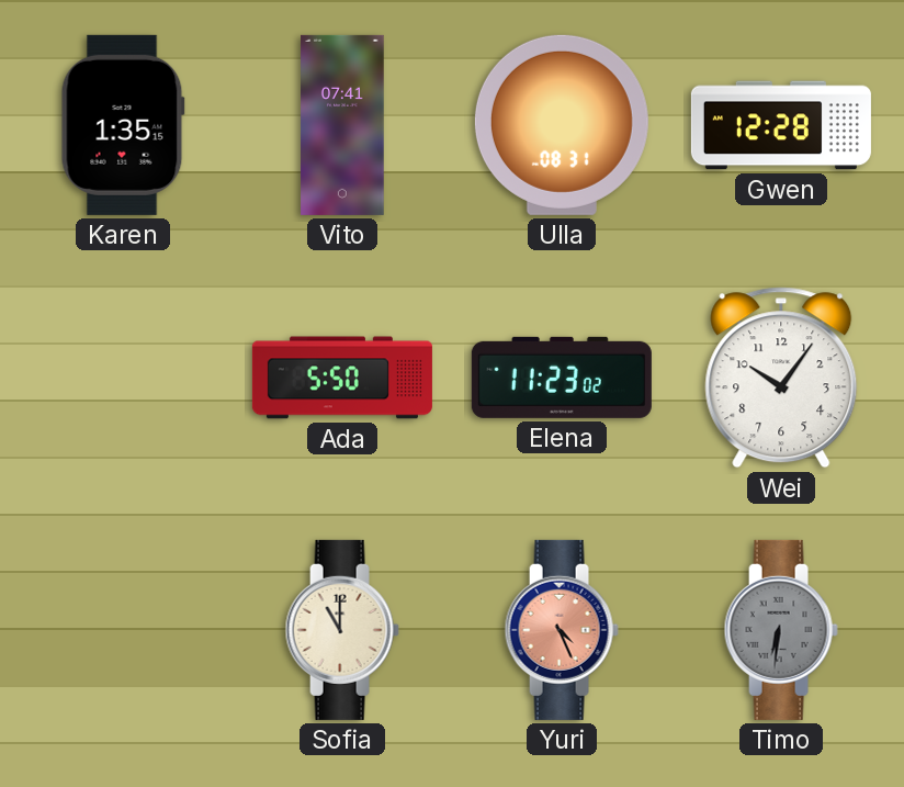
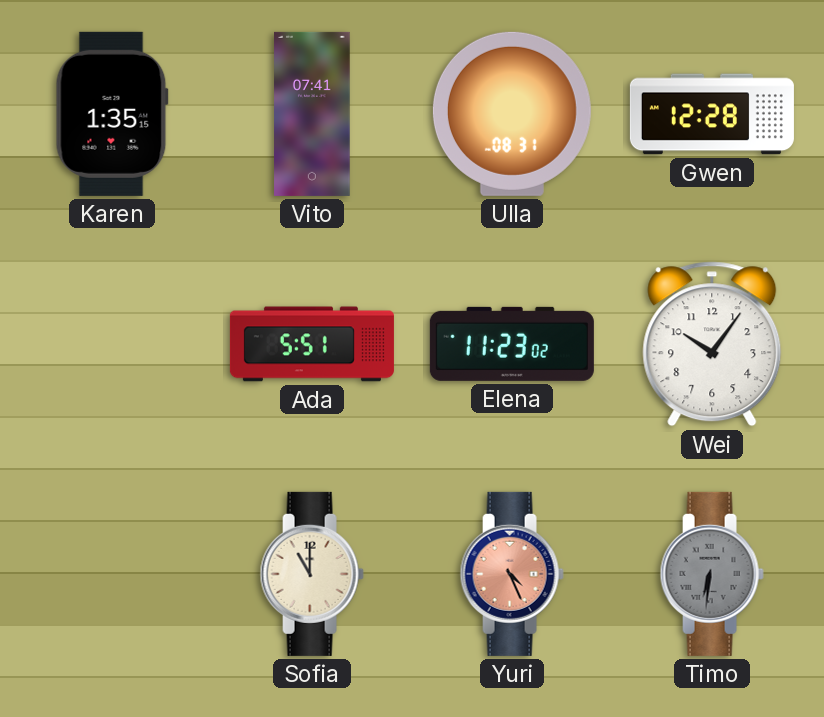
Ada: 5:50 -> 5:51
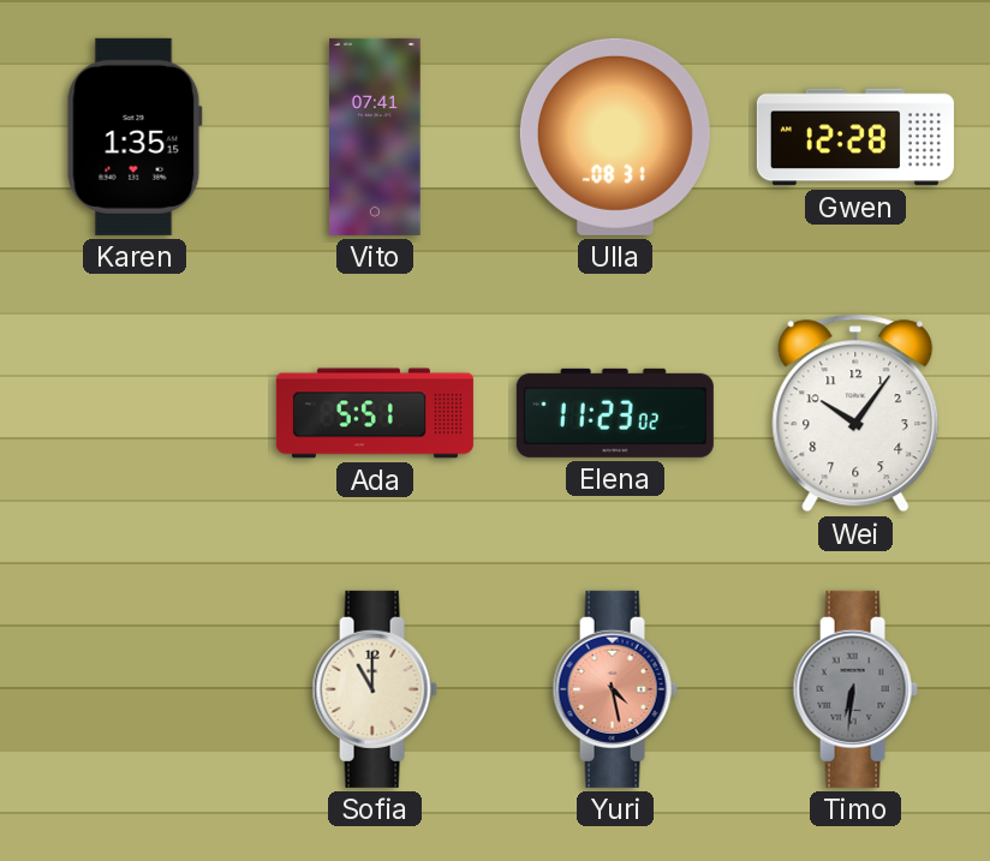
Yuri: 4:26 -> 4:28
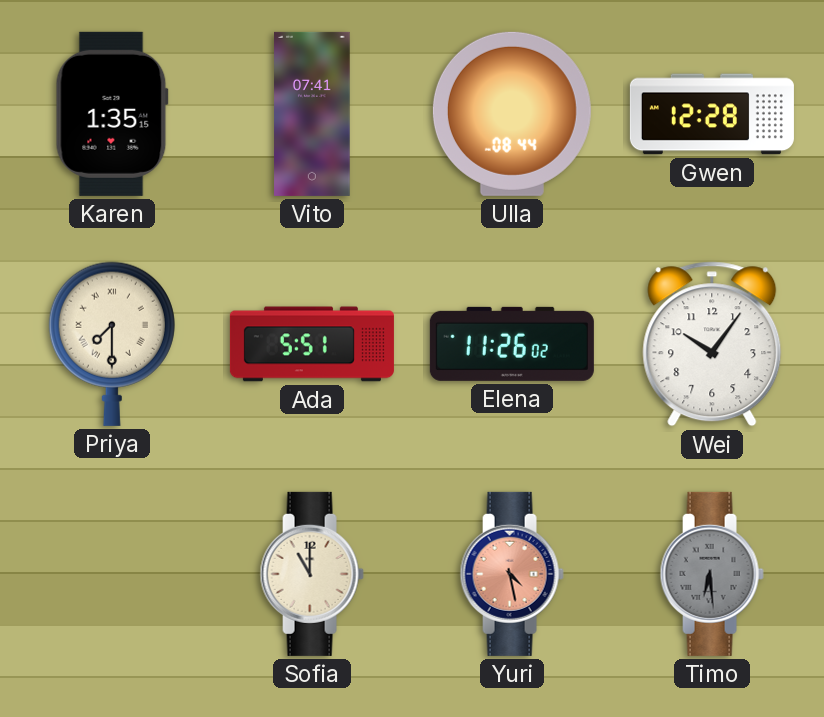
Ulla: 08:31 -> 08:44
Priya: none -> 7:30
Elena: 11:23 -> 11:26
Timo: 6:31 -> 6:29
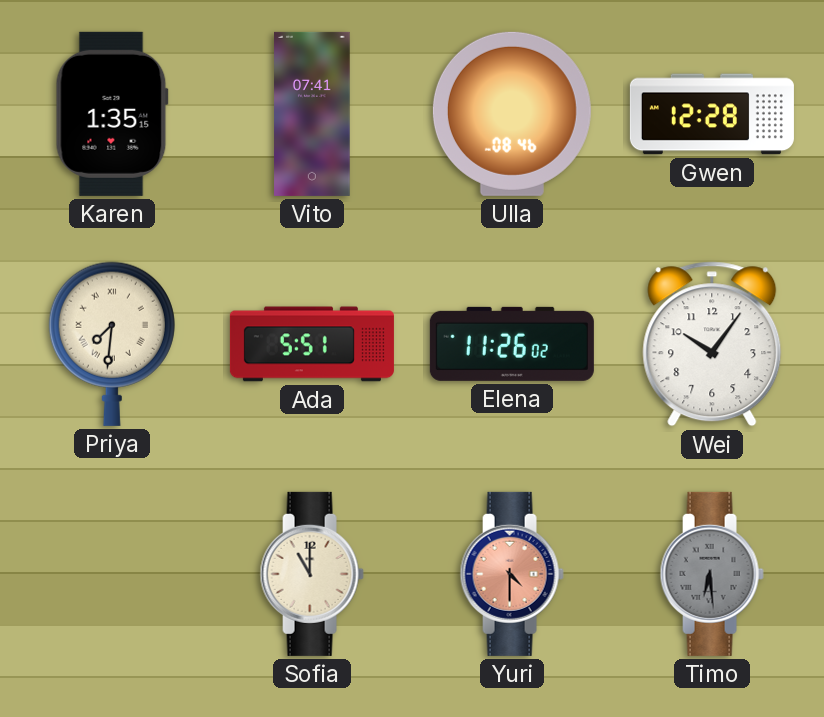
Ulla: 08:44 -> 08:46
Priya: 7:30 -> 7:31
Yuri: 4:28 -> 4:30
